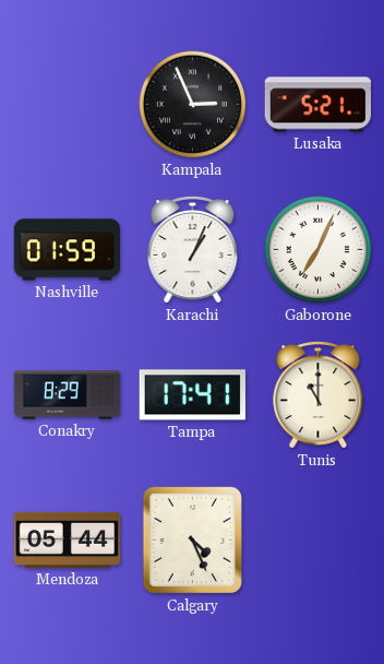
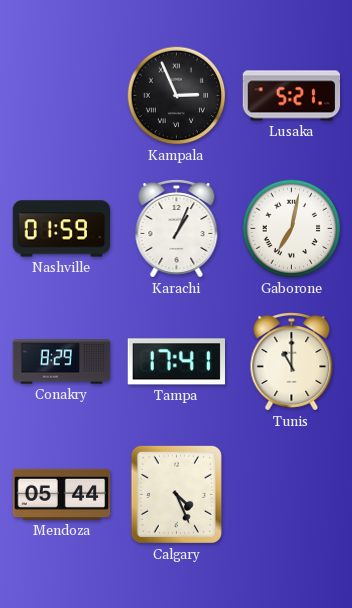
Gaborone: 7:04 -> 7:02
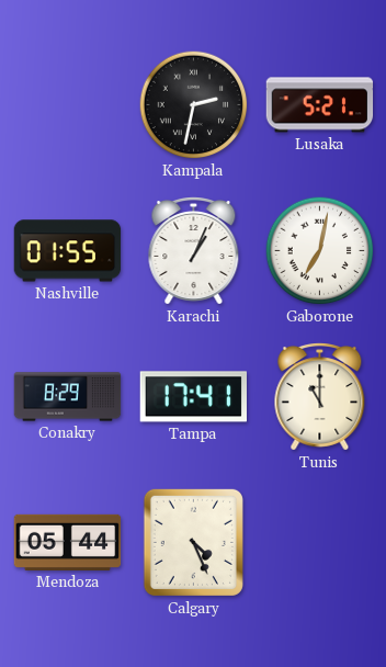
Kampala: 2:56 -> 2:32
Nashville: 01:59 -> 01:55
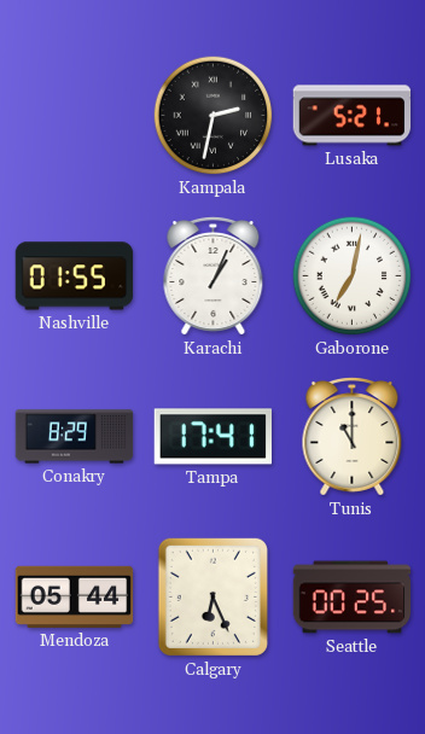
Calgary: 4:26 -> 6:26
Seattle: none -> 00:25
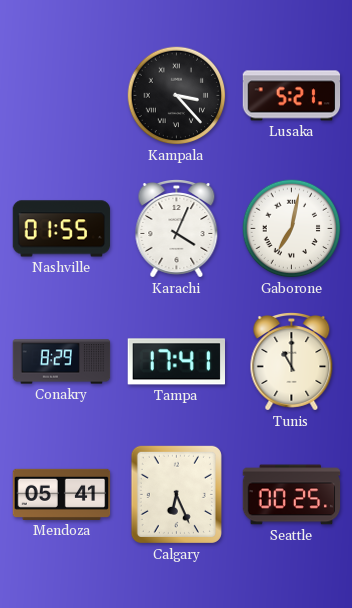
Kampala: 2:32 -> 3:23
Karachi: 1:04 -> 4:04
Mendoza: 05:44 -> 05:41
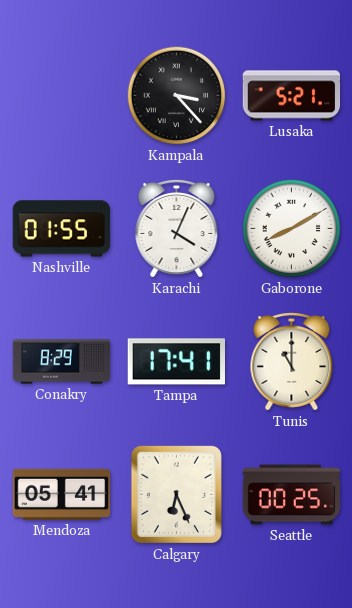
Gaborone: 7:02 -> 8:10
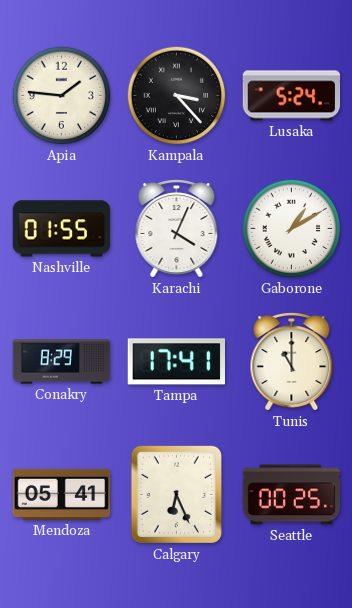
Apia: none -> 1:46
Lusaka: 5:21 -> 5:24
Gaborone: 8:10 -> 1:10
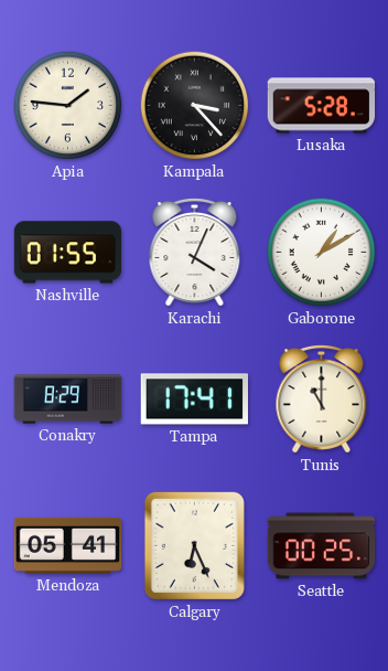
Lusaka: 5:24 -> 5:28
